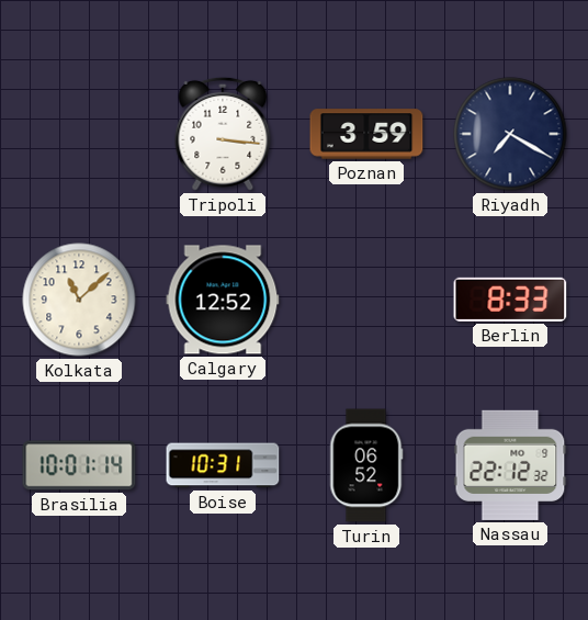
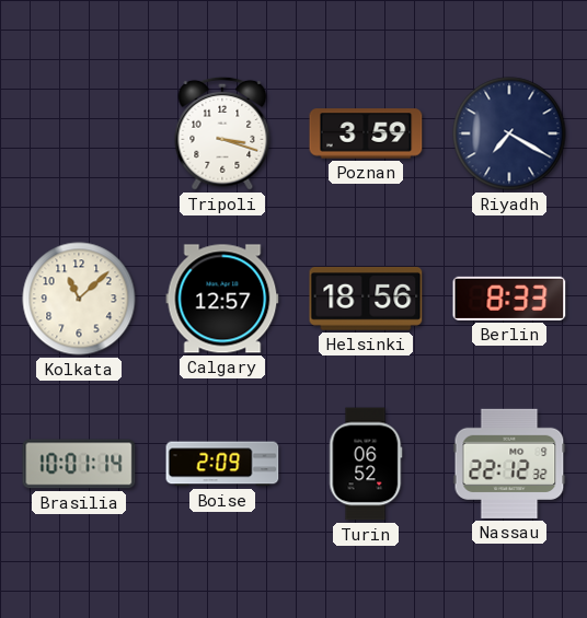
Tripoli: 3:16 -> 3:18
Calgary: 12:52 -> 12:57
Helsinki: none -> 18:56
Boise: 10:31 -> 2:09
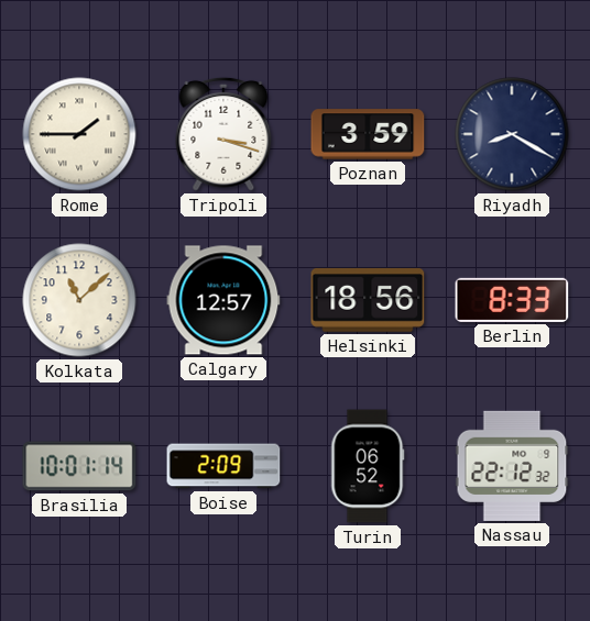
Rome: none -> 1:45
Riyadh: 7:20 -> 8:20
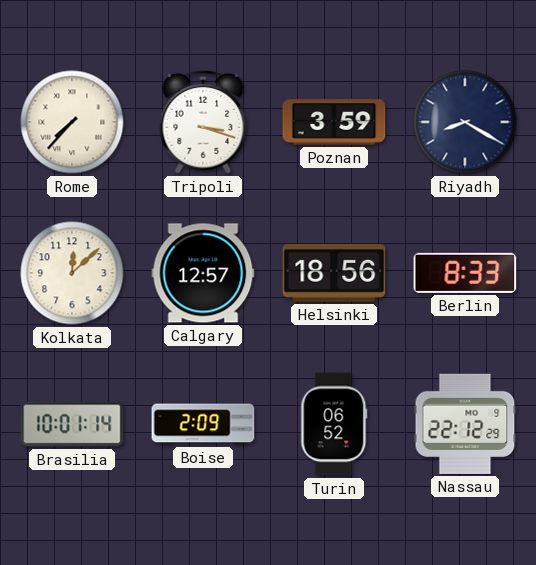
Rome: 1:45 -> 7:37
Kolkata: 11:08 -> 12:08
Nassau: 22:12:32 -> 22:12:29
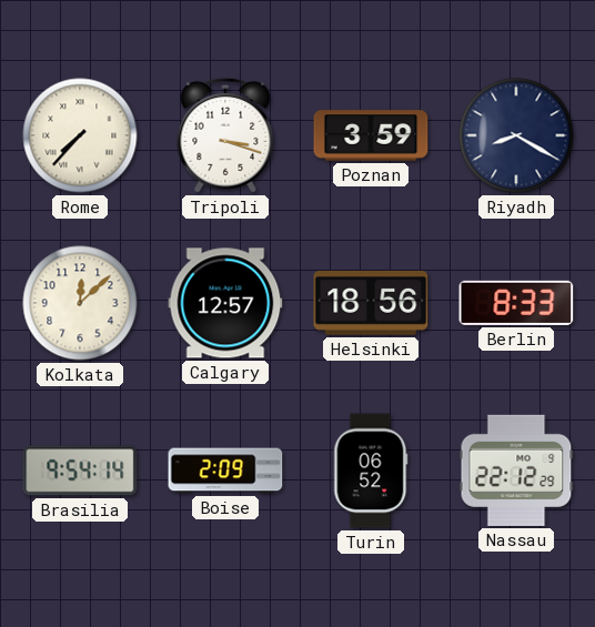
Brasilia: 10:01 -> 9:54
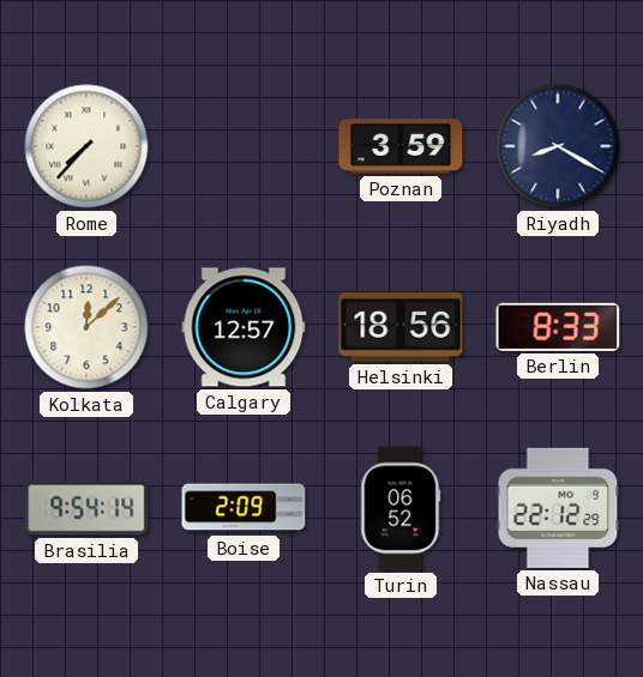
Tripoli: 3:18 -> none
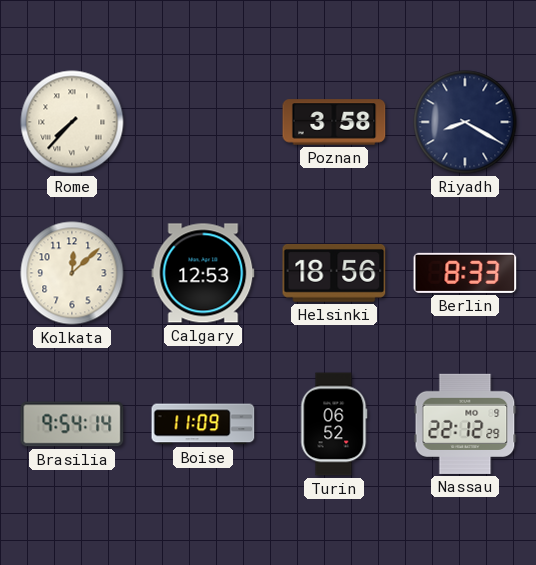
Poznan: 3:59 -> 3:58
Calgary: 12:57 -> 12:53
Boise: 2:09 -> 11:09
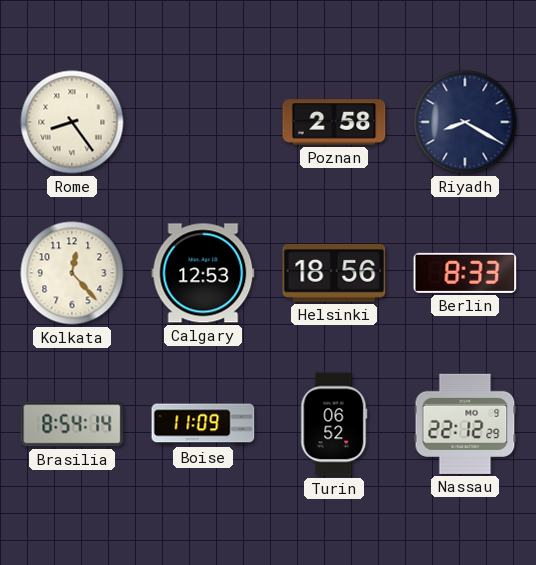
Rome: 7:37 -> 8:24
Poznan: 3:58 -> 2:58
Kolkata: 12:08 -> 12:23
Brasilia: 9:54 -> 8:54
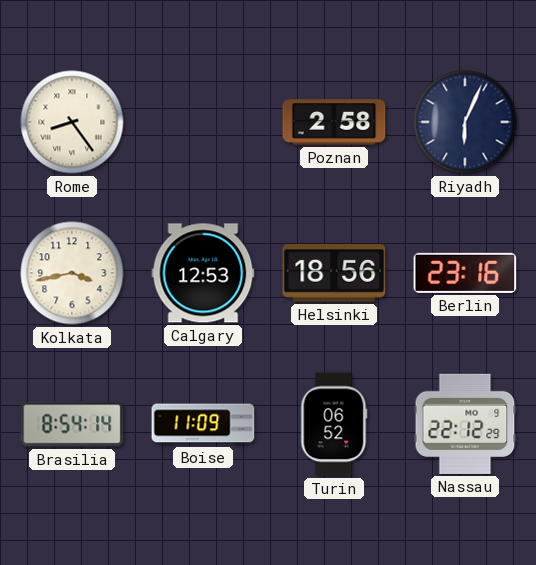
Riyadh: 8:20 -> 6:04
Kolkata: 12:23 -> 3:43
Berlin: 8:33 -> 23:16
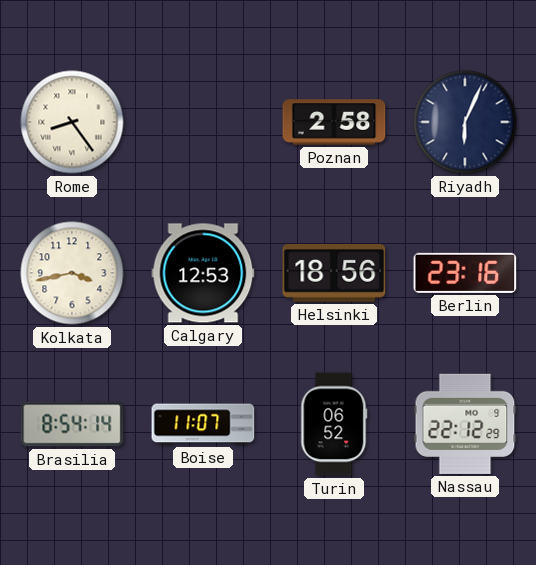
Boise: 11:09 -> 11:07
